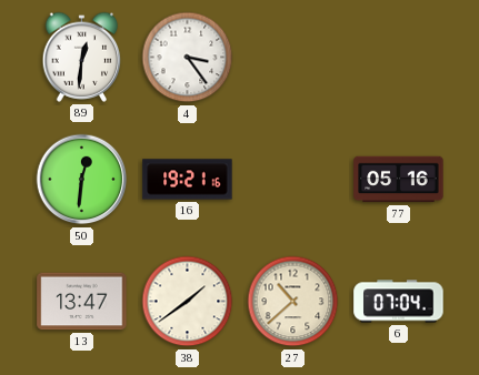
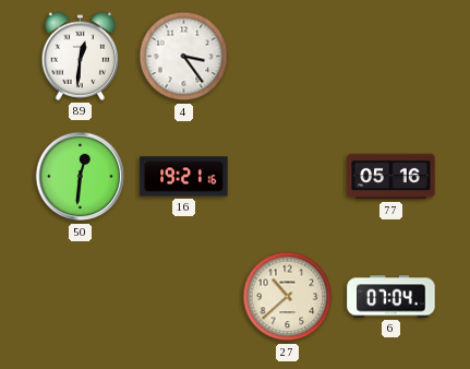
13: 13:47 -> none
38: 1:39 -> none
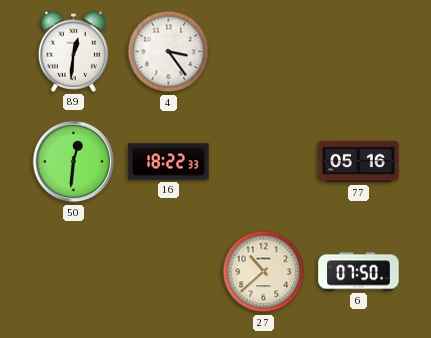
16: 19:21 -> 18:22
6: 07:04 -> 07:50
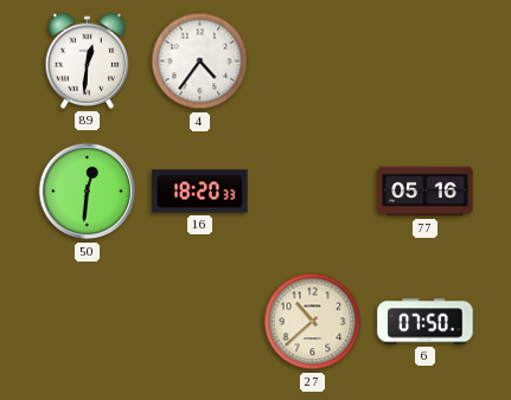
4: 3:24 -> 4:36
16: 18:22 -> 18:20
